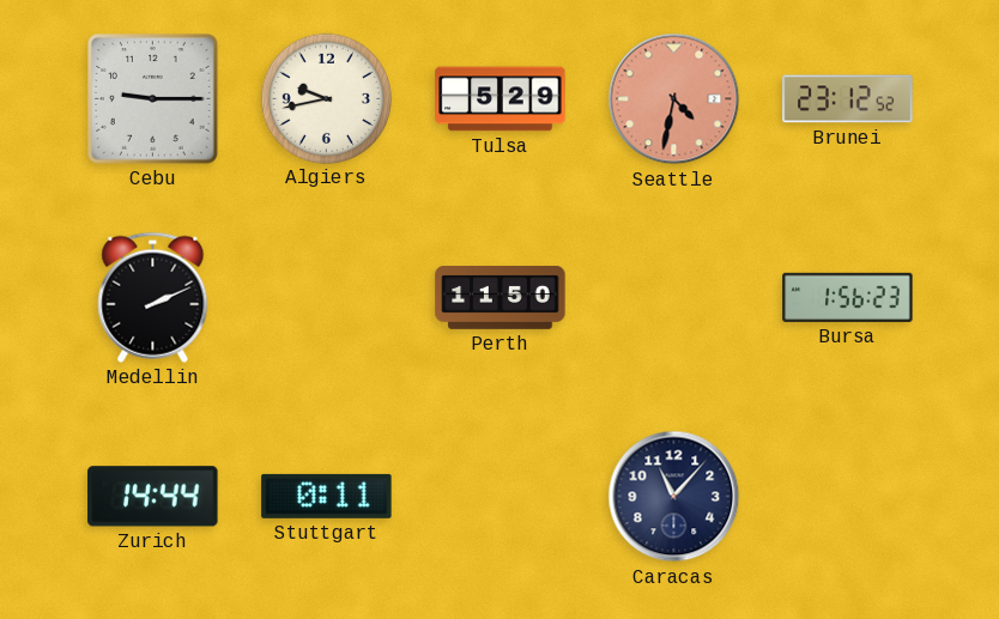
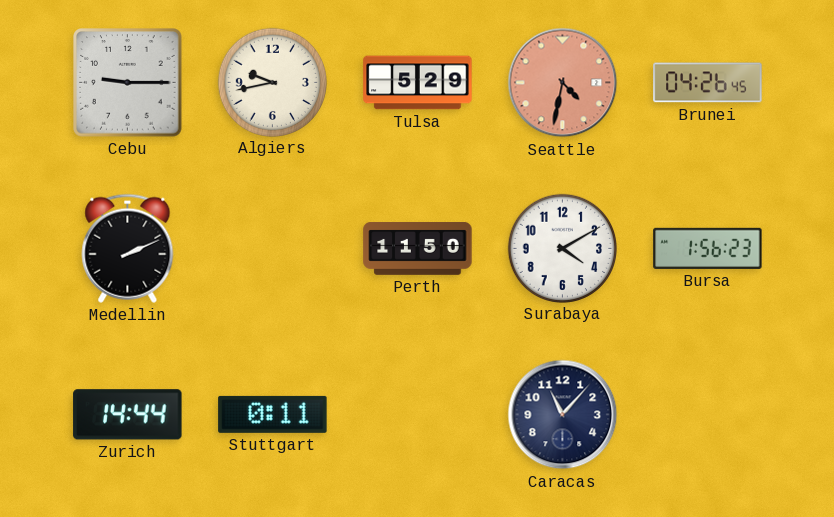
Brunei: 23:12 -> 04:26
Surabaya: none -> 4:10
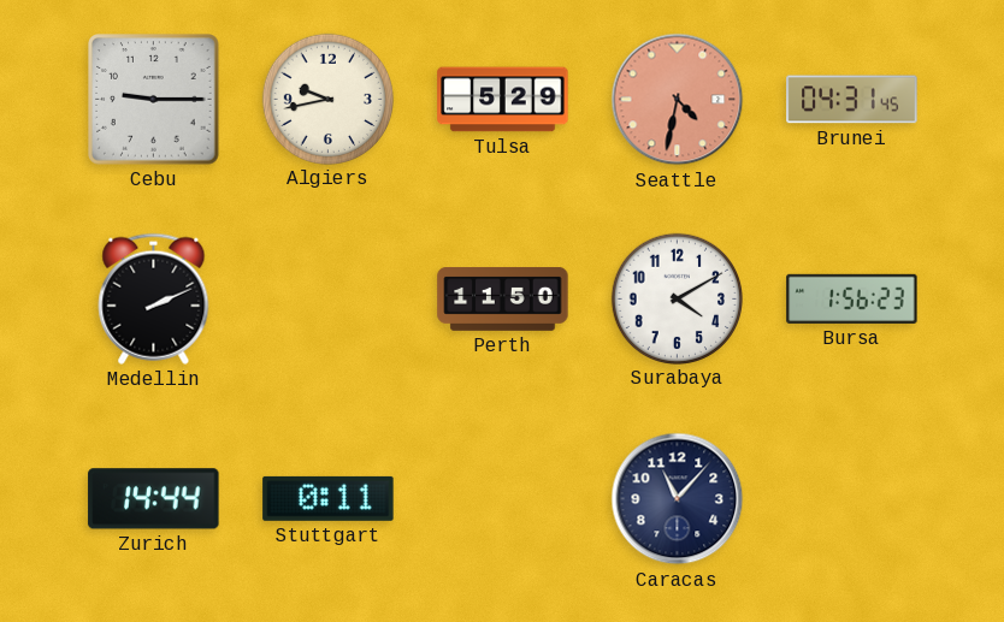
Brunei: 04:26 -> 04:31
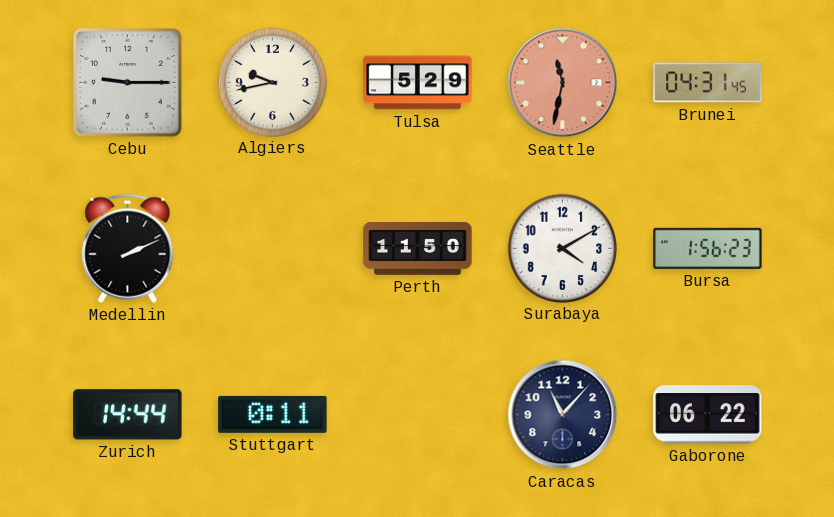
Seattle: 4:32 -> 11:32
Gaborone: none -> 06:22
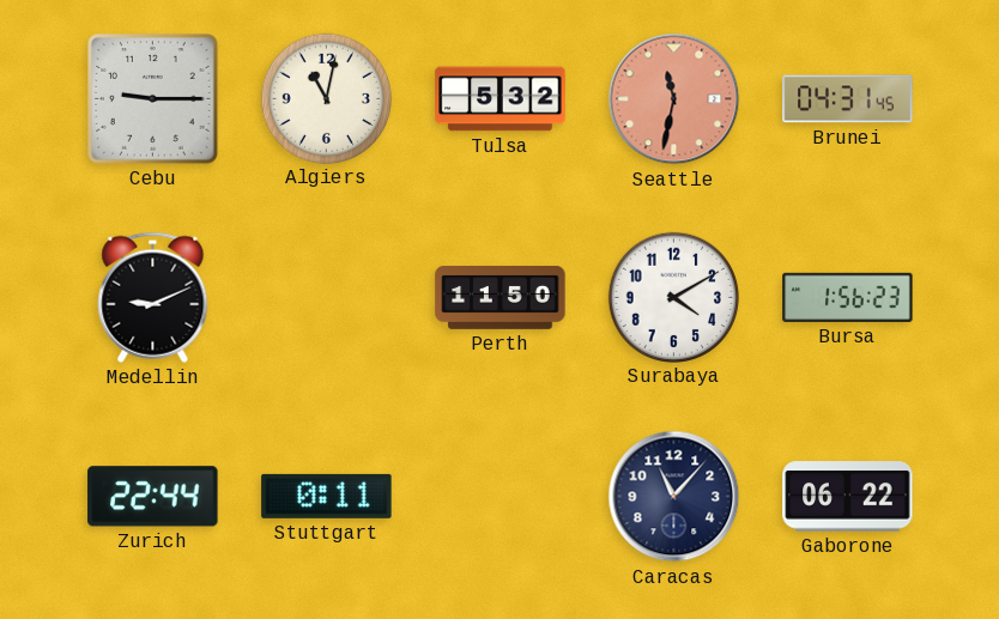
Algiers: 9:43 -> 11:02
Tulsa: 5:29 -> 5:32
Medellin: 2:11 -> 9:11
Zurich: 14:44 -> 22:44
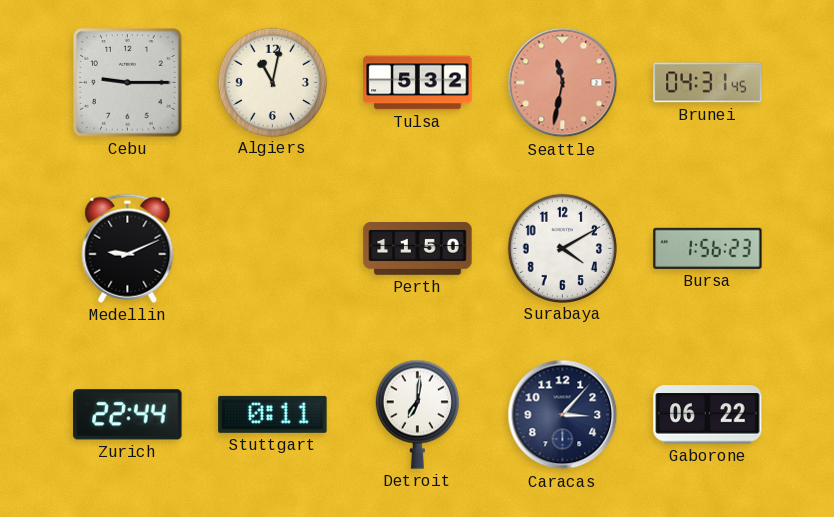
Detroit: none -> 7:01
Caracas: 11:07 -> 3:07
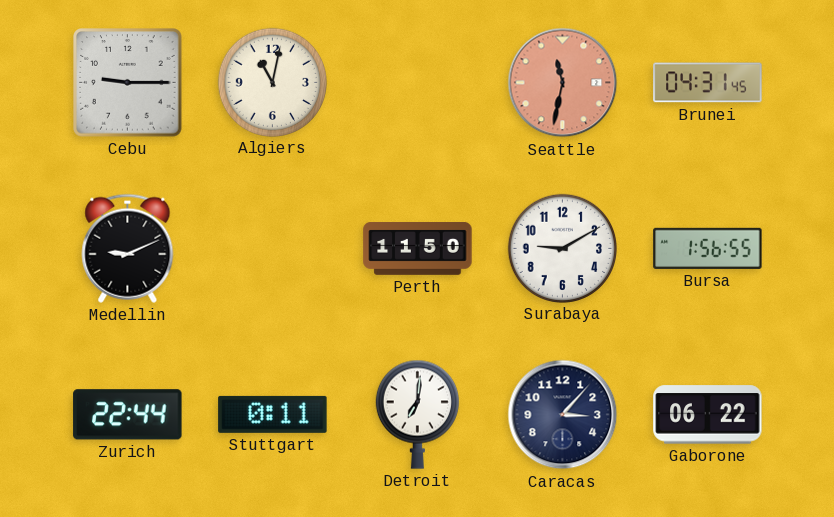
Tulsa: 5:32 -> none
Surabaya: 4:10 -> 9:10
Bursa: 1:56:23 -> 1:56:55
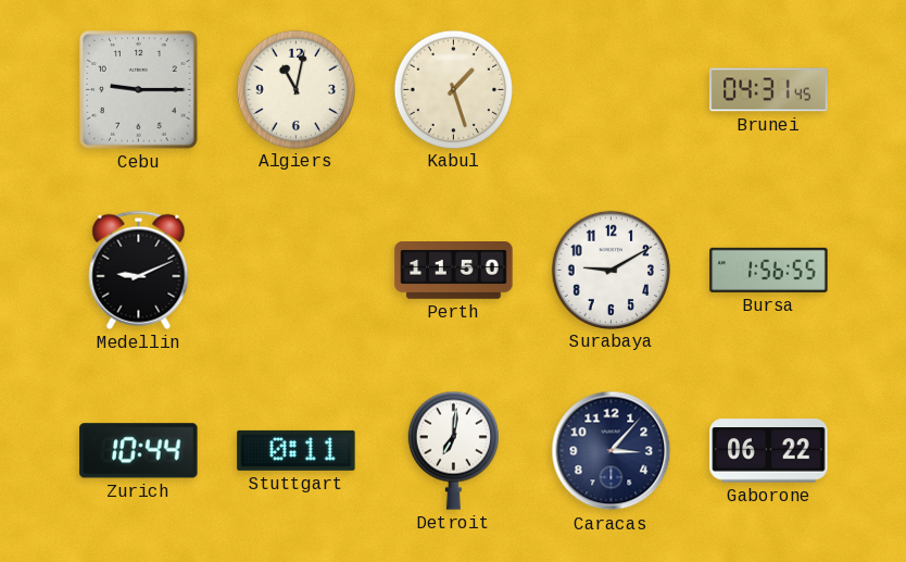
Kabul: none -> 1:27
Seattle: 11:32 -> none
Zurich: 22:44 -> 10:44
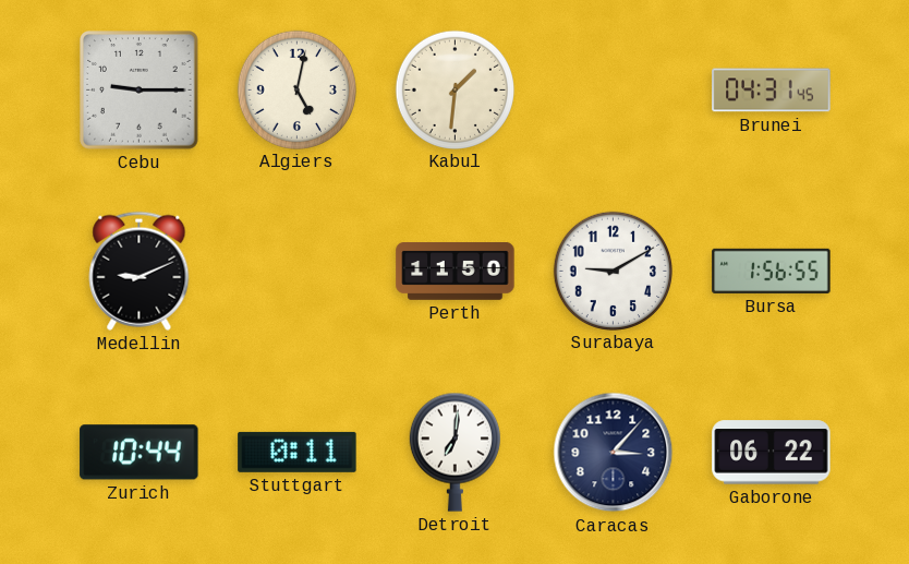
Algiers: 11:02 -> 5:02
Kabul: 1:27 -> 1:31
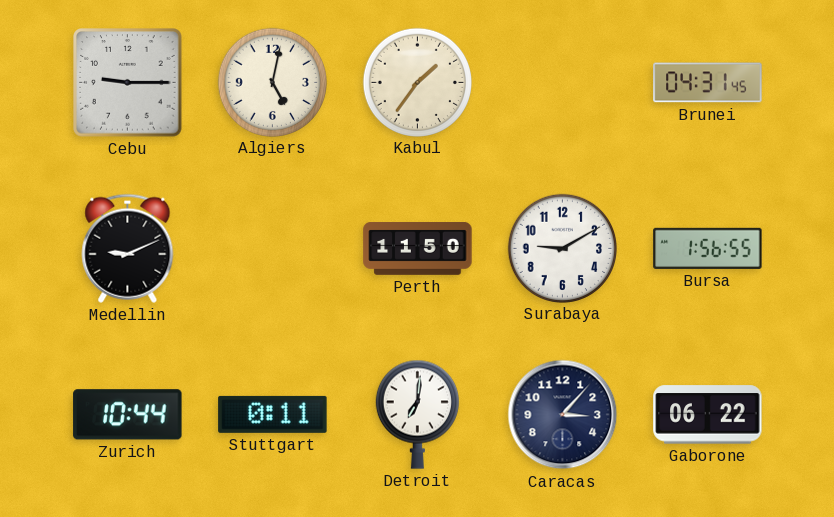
Kabul: 1:31 -> 1:36
